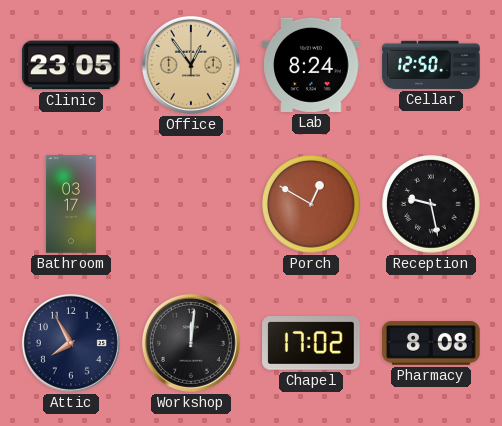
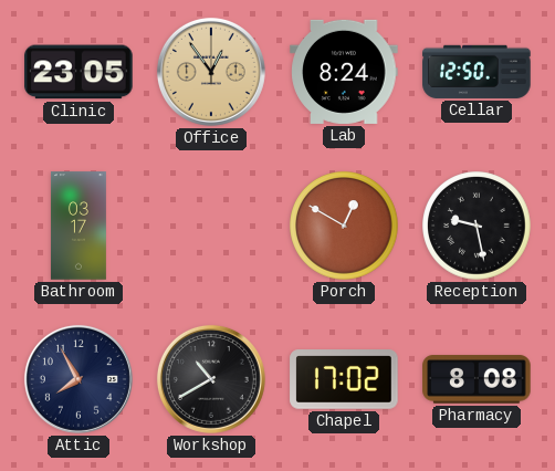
Workshop: 12:01 -> 10:40
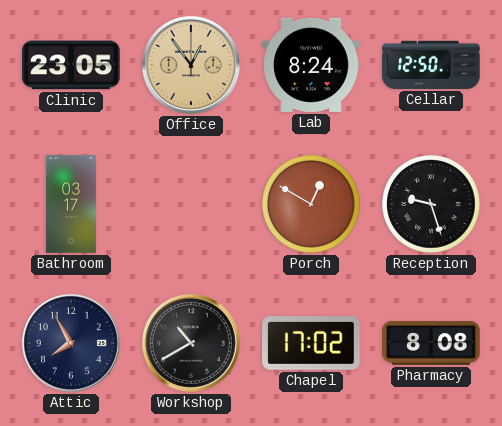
Reception: 9:28 -> 9:27
